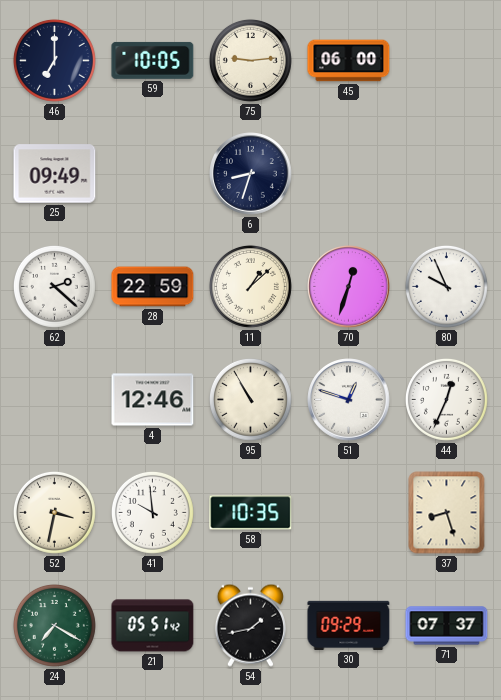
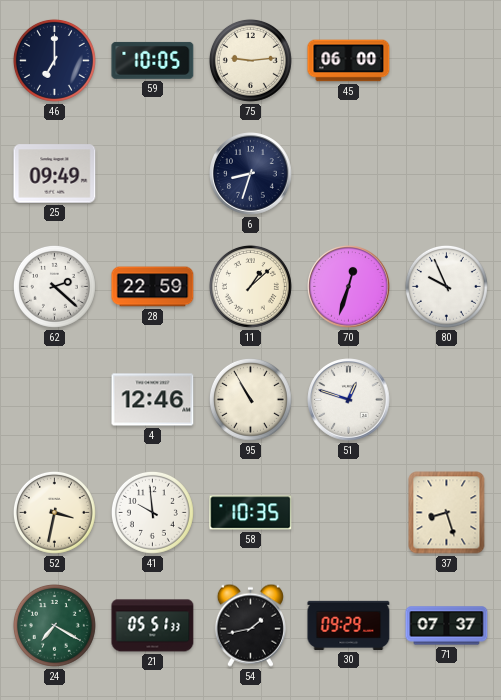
44: 12:34 -> none
21: 05:51:42 -> 05:51:33
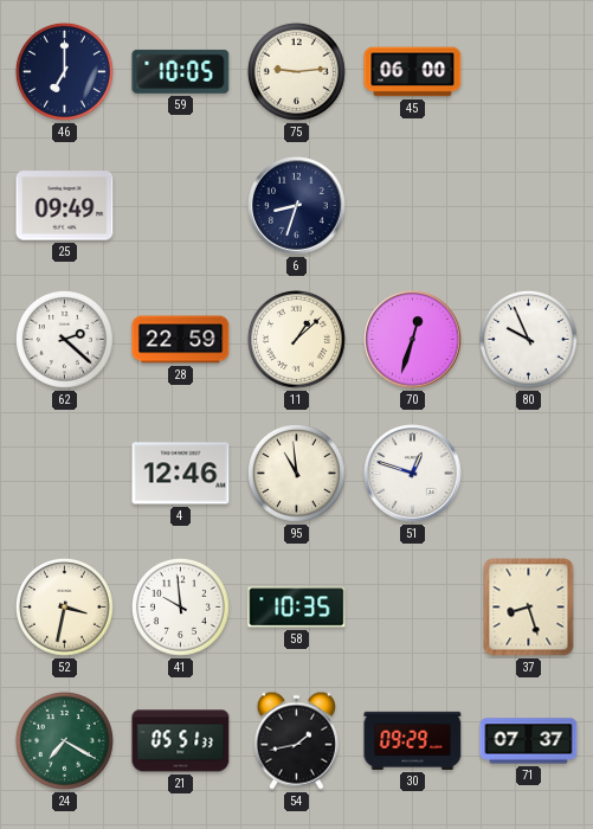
95: 10:55 -> 10:59
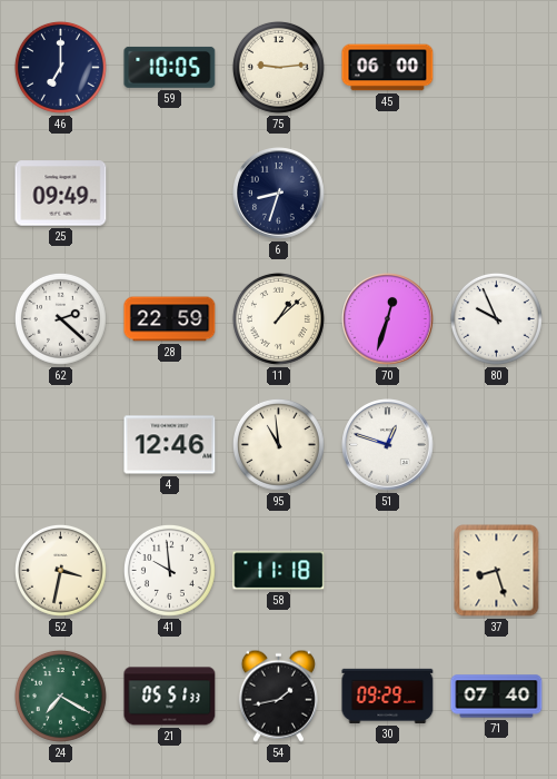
58: 10:35 -> 11:18
71: 07:37 -> 07:40
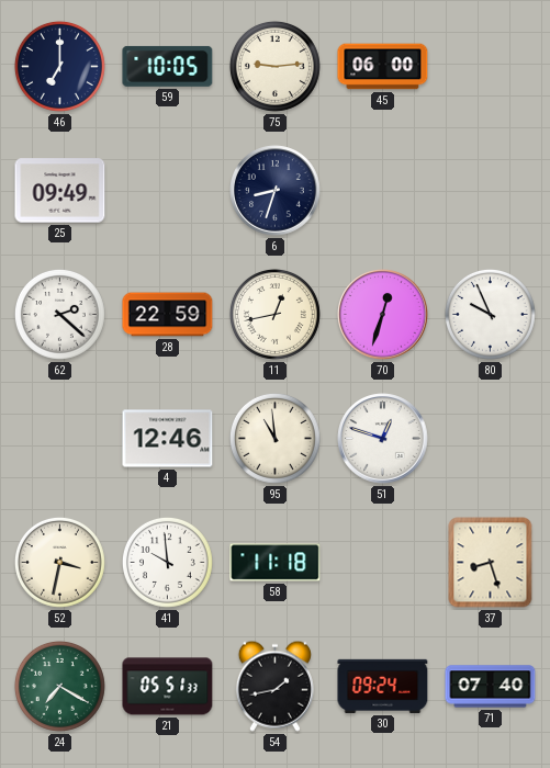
11: 1:08 -> 12:43
30: 09:29 -> 09:24
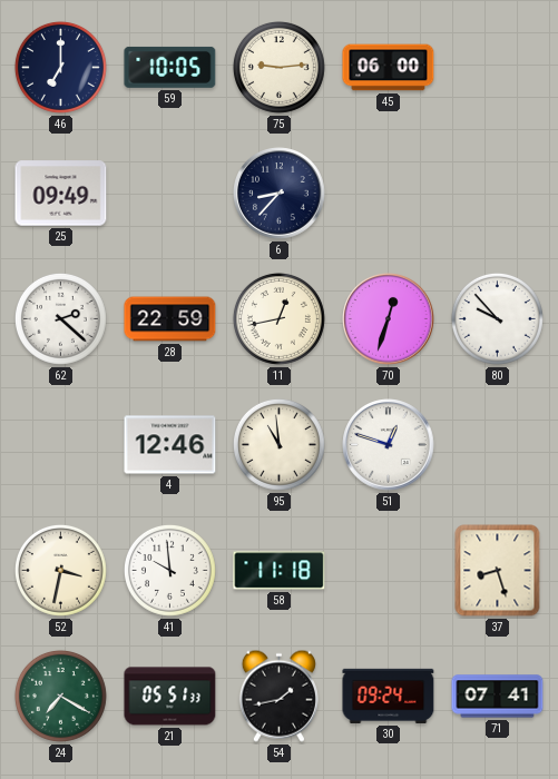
6: 8:33 -> 8:37
80: 9:56 -> 9:53
71: 07:40 -> 07:41
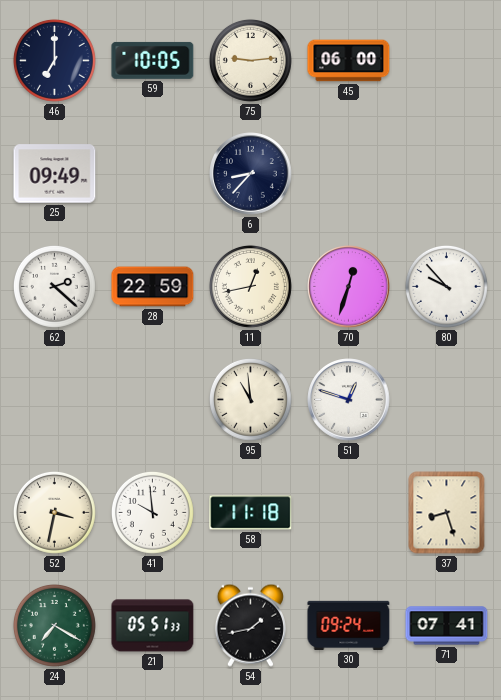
4: 12:46 -> none
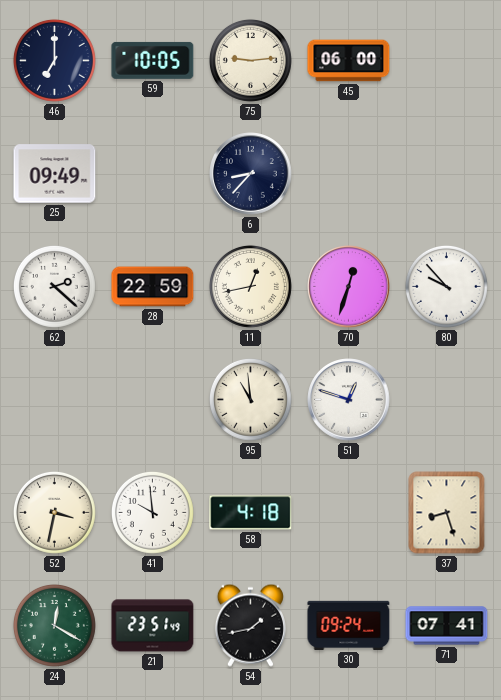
58: 11:18 -> 4:18
24: 7:20 -> 12:20
21: 05:51 -> 23:51
